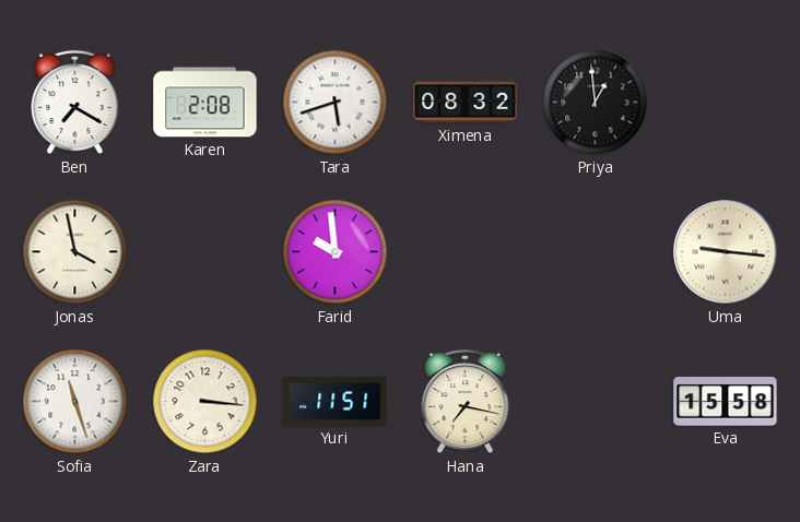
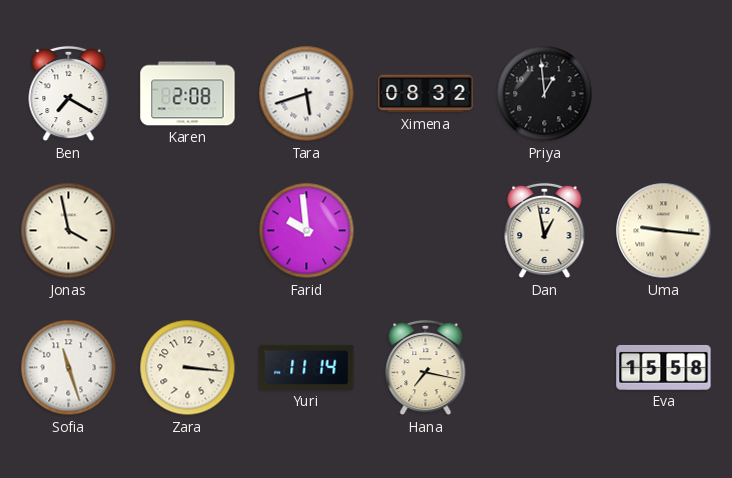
Dan: none -> 12:58
Yuri: 11:51 -> 11:14
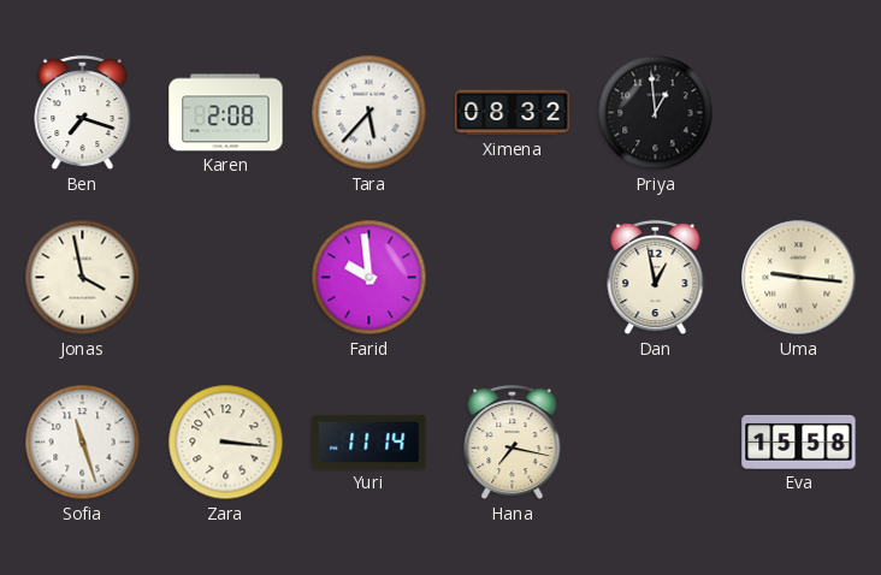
Ben: 7:20 -> 7:18
Tara: 5:42 -> 5:37
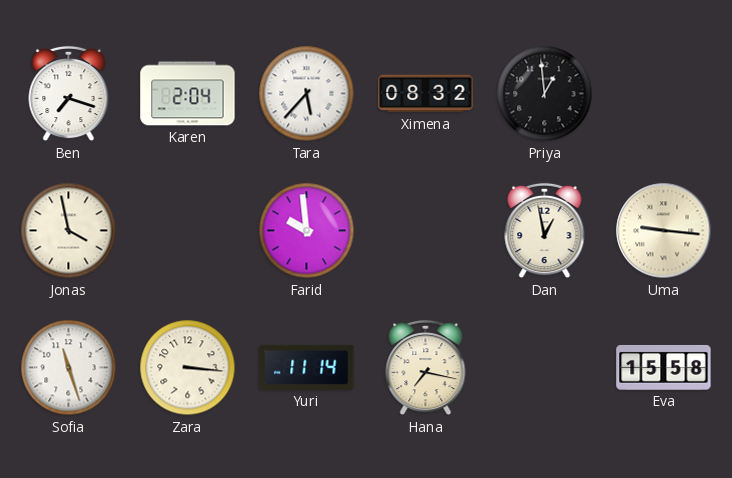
Karen: 2:08 -> 2:04
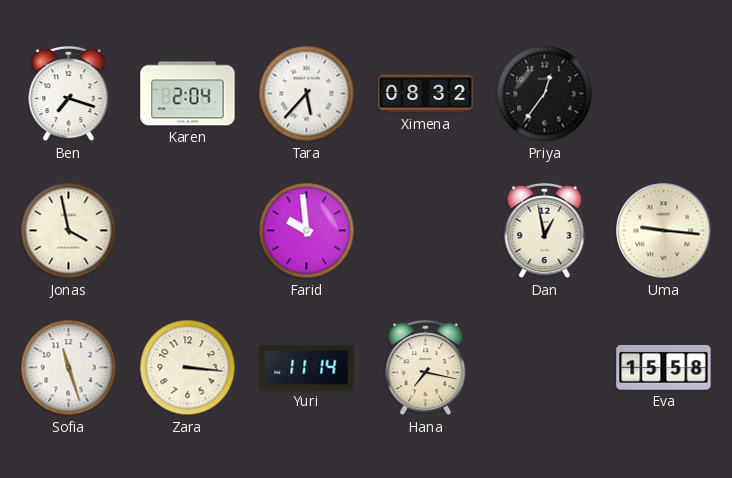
Priya: 12:59 -> 12:36
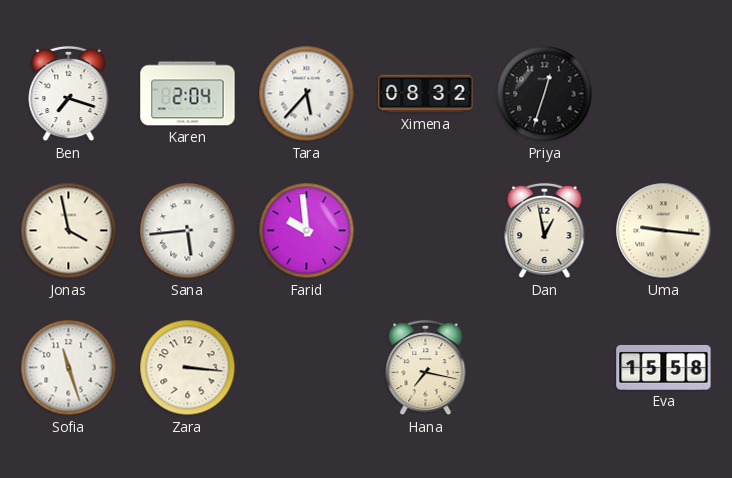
Priya: 12:36 -> 12:33
Sana: none -> 5:44
Yuri: 11:14 -> none
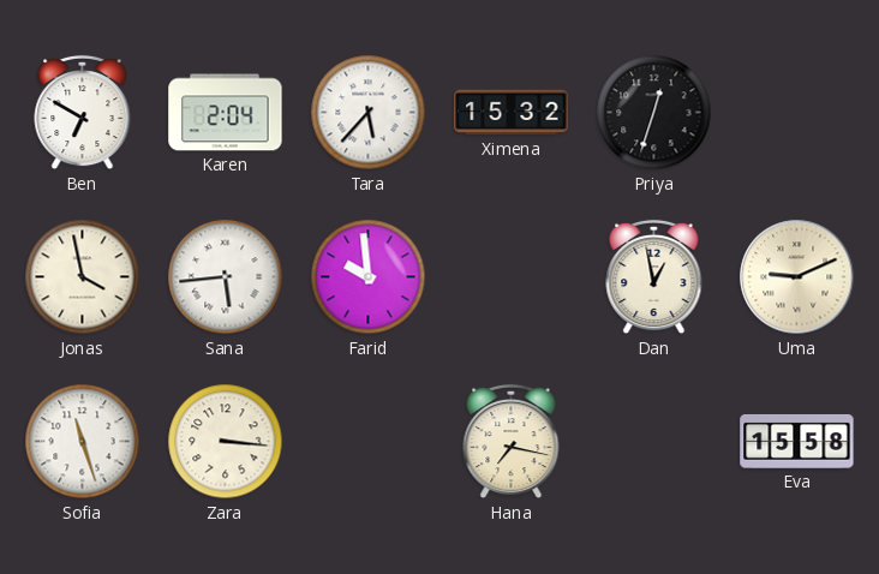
Ben: 7:18 -> 6:50
Ximena: 08:32 -> 15:32
Uma: 9:16 -> 9:11
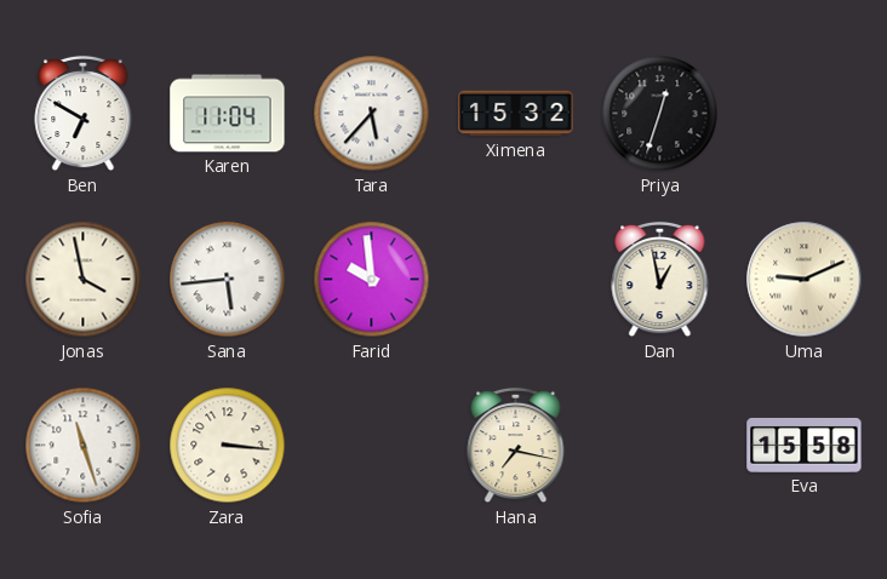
Karen: 2:04 -> 11:04
